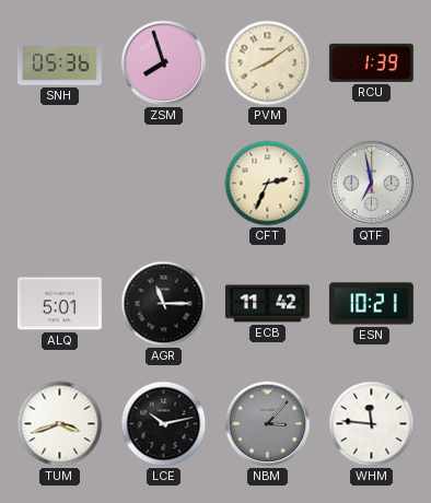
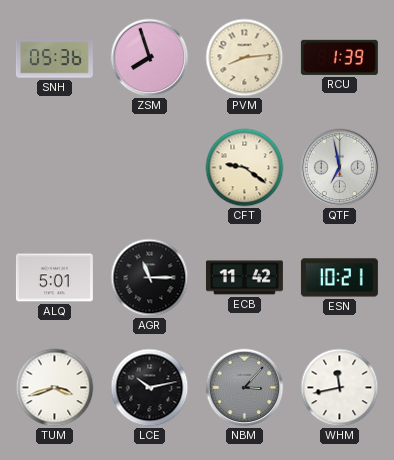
PVM: 8:09 -> 8:14
CFT: 2:34 -> 9:21
WHM: 11:46 -> 11:43
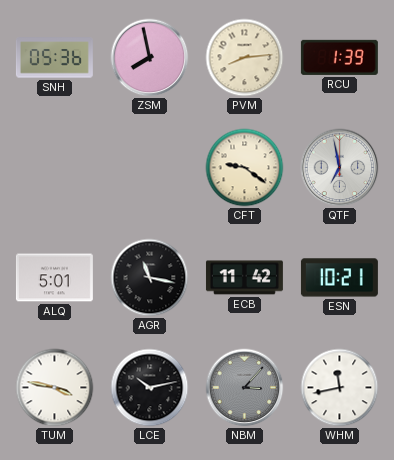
ZSM: 7:57 -> 7:58
AGR: 11:15 -> 11:17
TUM: 3:42 -> 3:47
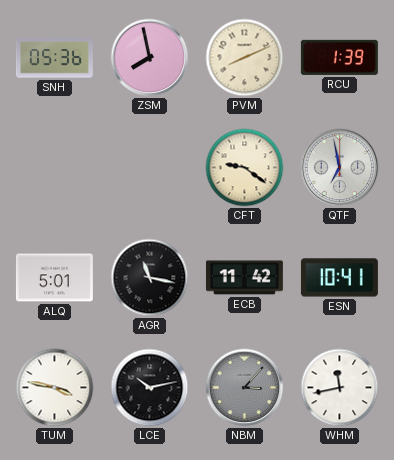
PVM: 8:14 -> 8:11
ESN: 10:21 -> 10:41
